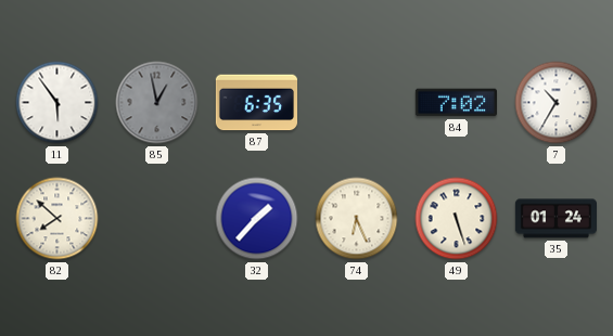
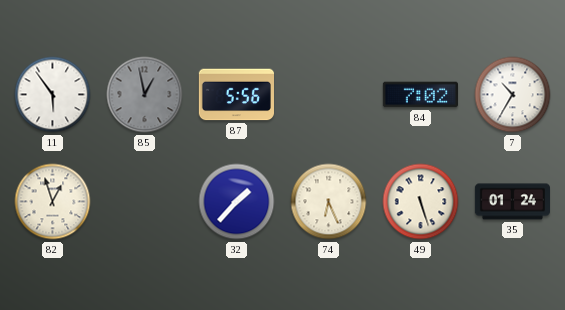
87: 6:35 -> 5:56
82: 7:52 -> 12:57
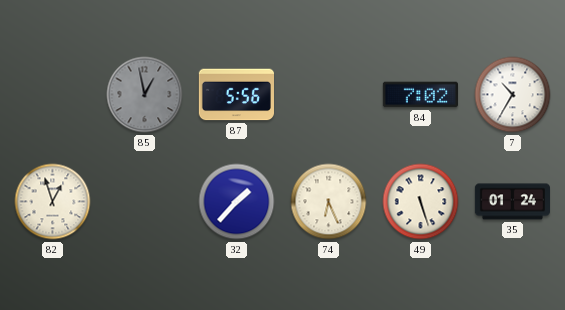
11: 5:54 -> none
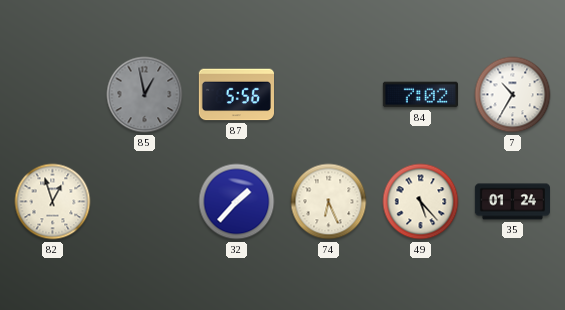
49: 5:27 -> 5:23
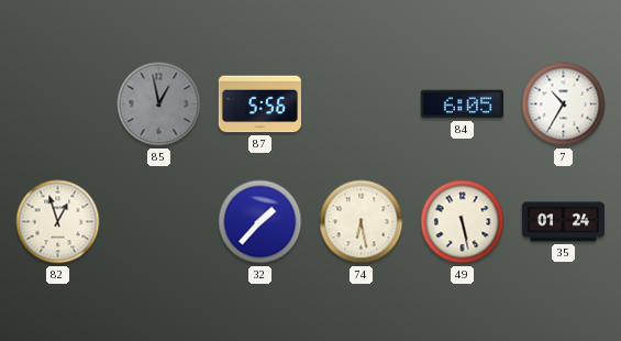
84: 7:02 -> 6:05
74: 6:26 -> 6:28
49: 5:23 -> 5:28
